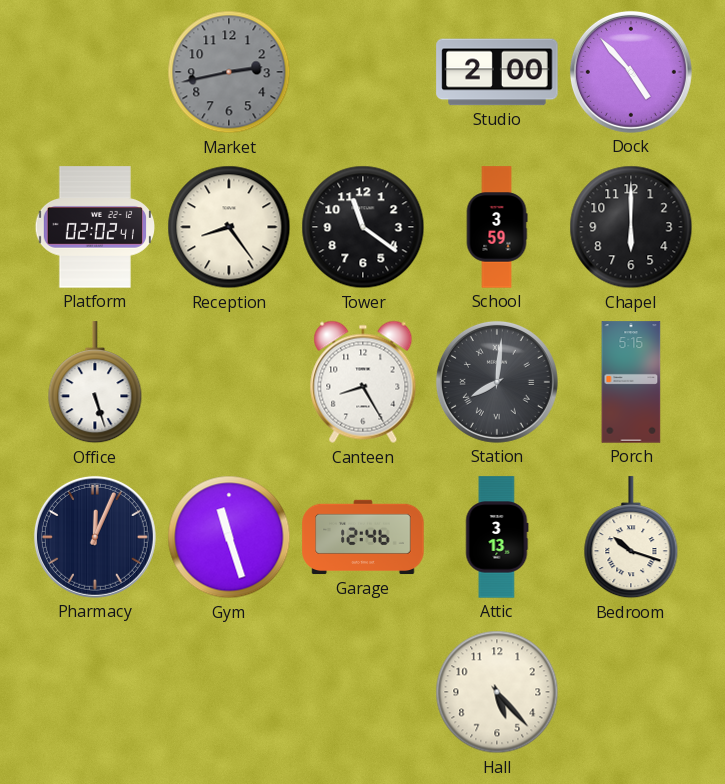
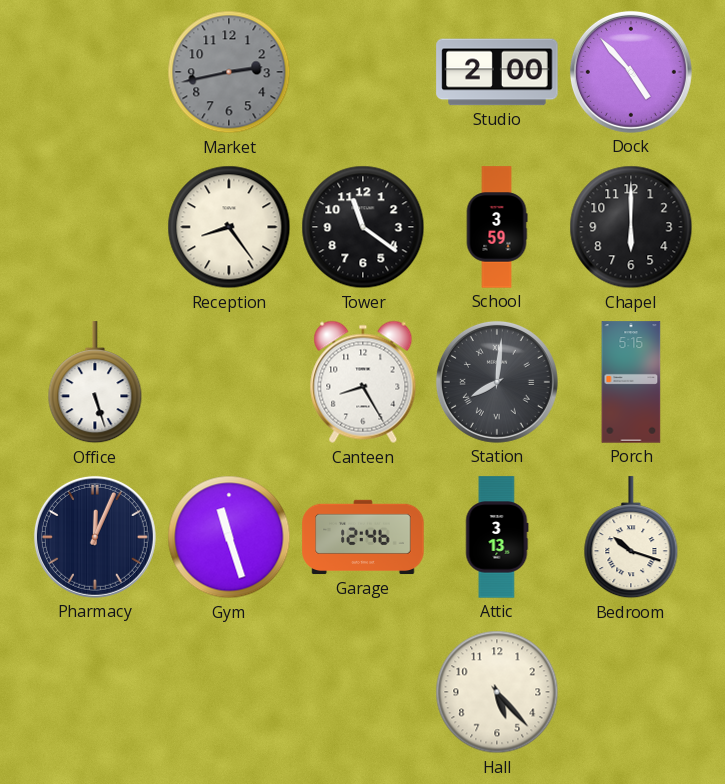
Platform: 02:02 -> none
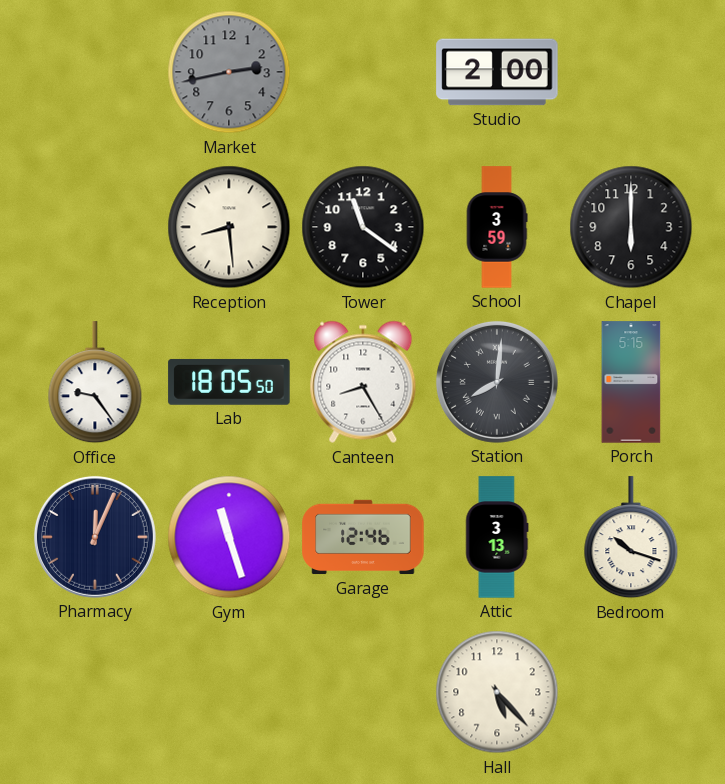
Dock: 4:53 -> none
Reception: 8:24 -> 8:29
Office: 5:27 -> 9:24
Lab: none -> 18:05
